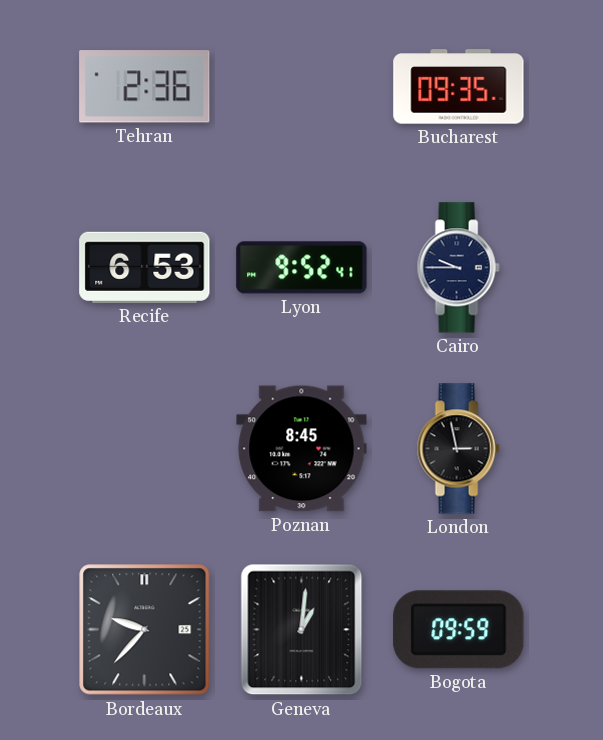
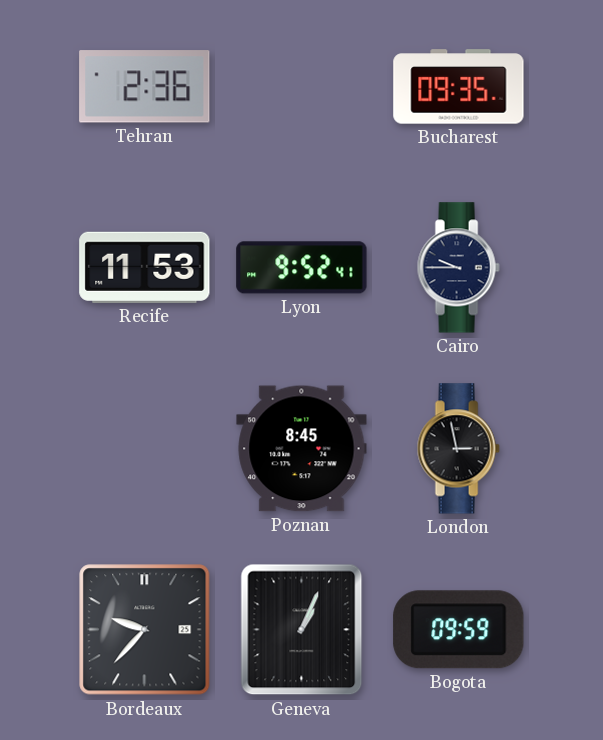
Recife: 6:53 -> 11:53
Geneva: 1:01 -> 1:04
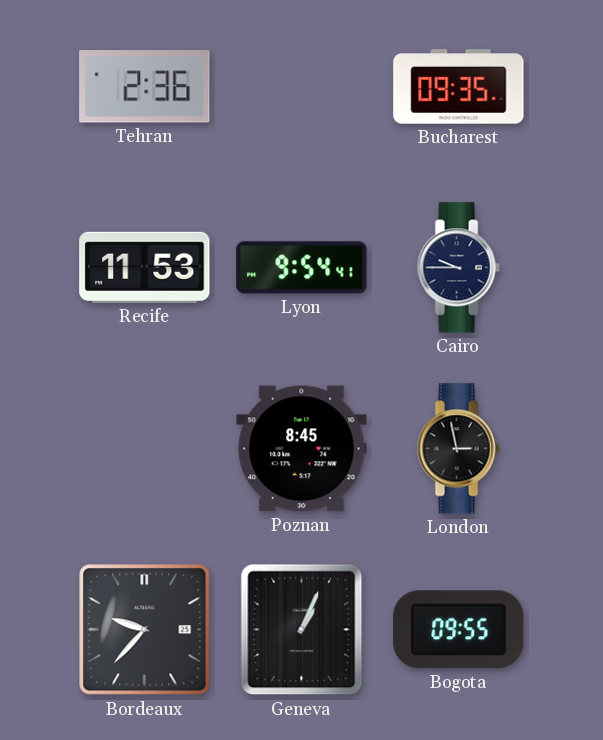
Lyon: 9:52 -> 9:54
Bogota: 09:59 -> 09:55
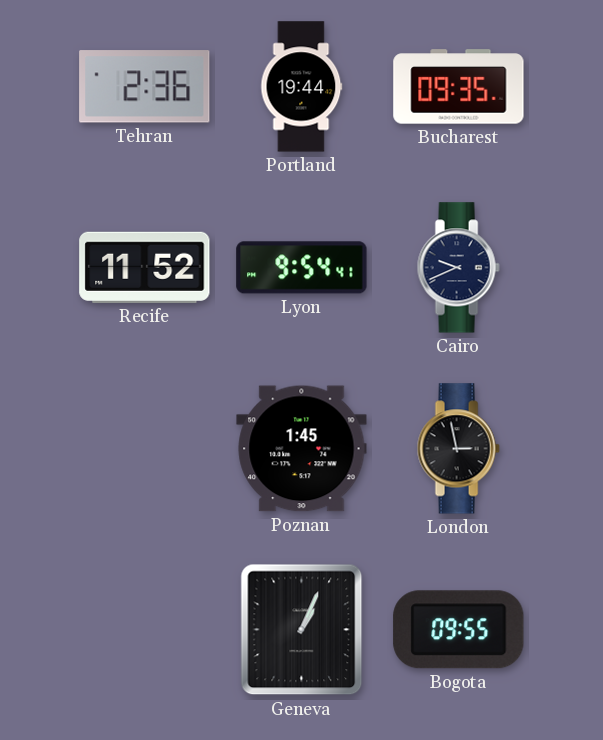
Portland: none -> 19:44
Recife: 11:53 -> 11:52
Cairo: 9:45 -> 9:41
Poznan: 8:45 -> 1:45
Bordeaux: 9:37 -> none
